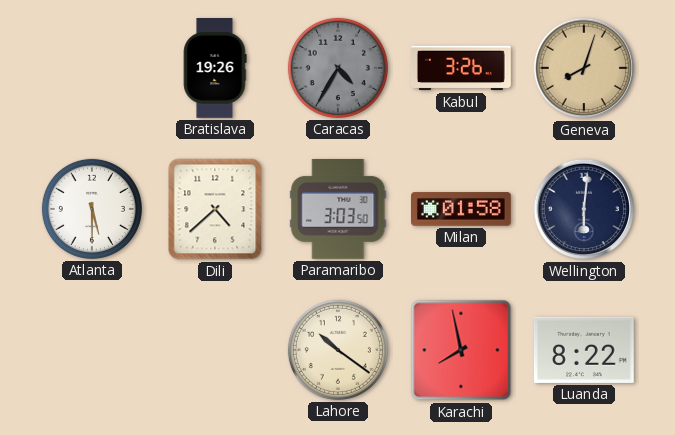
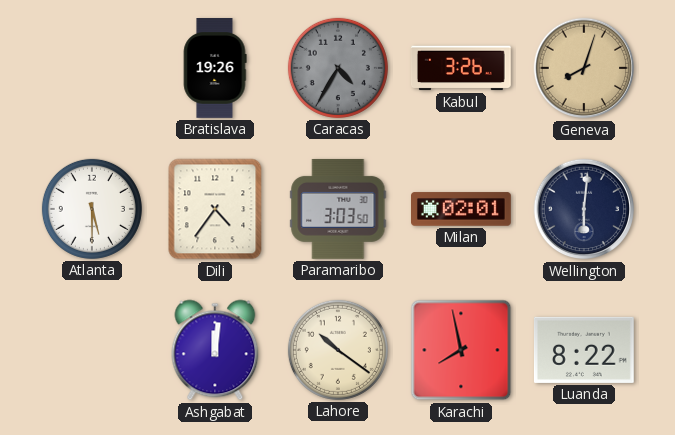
Dili: 4:38 -> 4:36
Milan: 01:58 -> 02:01
Ashgabat: none -> 12:01
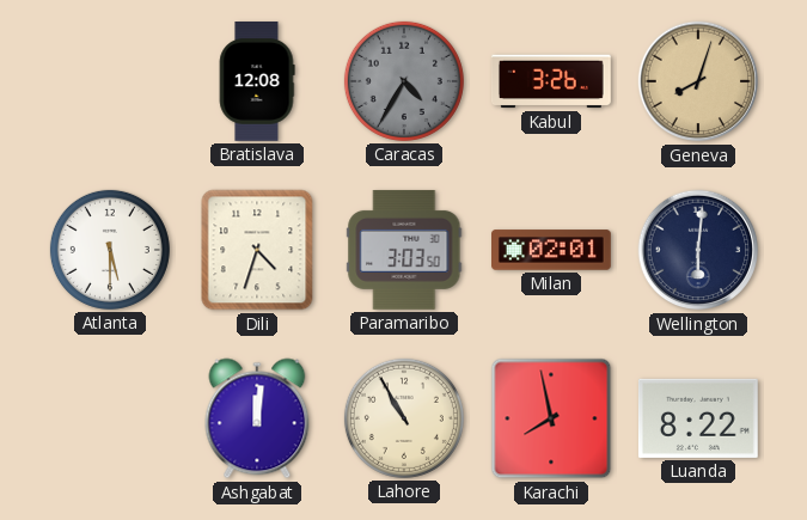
Bratislava: 19:26 -> 12:08
Dili: 4:36 -> 4:33
Lahore: 10:21 -> 10:55
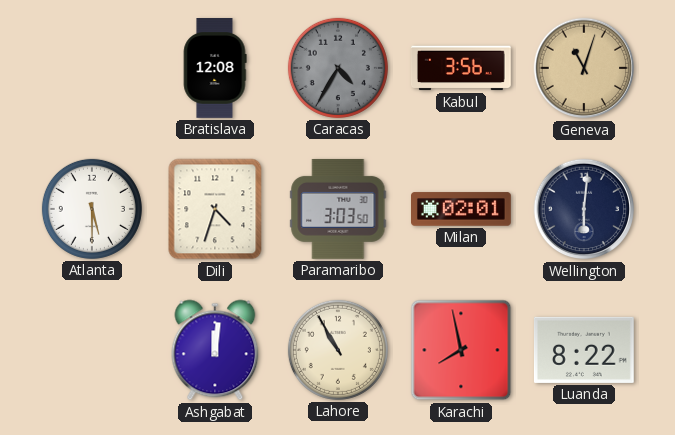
Kabul: 3:26 -> 3:56
Geneva: 8:03 -> 11:03
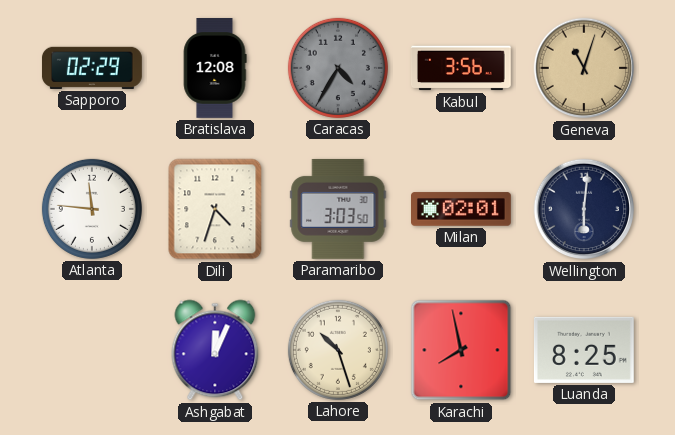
Sapporo: none -> 02:29
Atlanta: 5:30 -> 11:46
Ashgabat: 12:01 -> 12:04
Lahore: 10:55 -> 10:27
Luanda: 8:22 -> 8:25
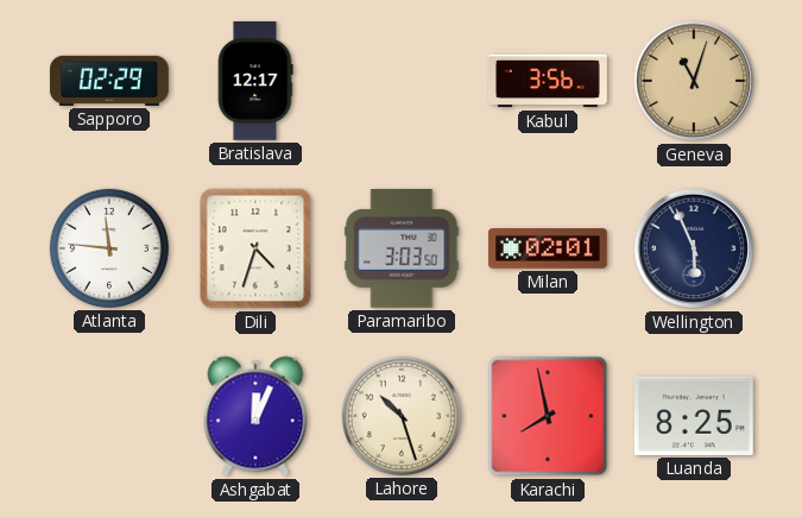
Bratislava: 12:08 -> 12:17
Caracas: 4:35 -> none
Wellington: 6:01 -> 5:56
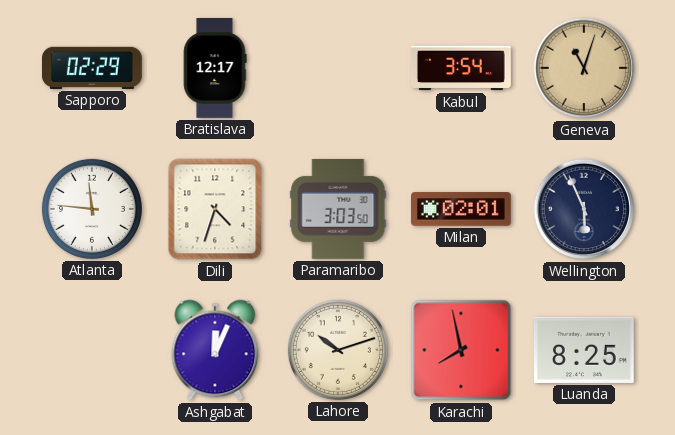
Kabul: 3:56 -> 3:54
Lahore: 10:27 -> 10:12
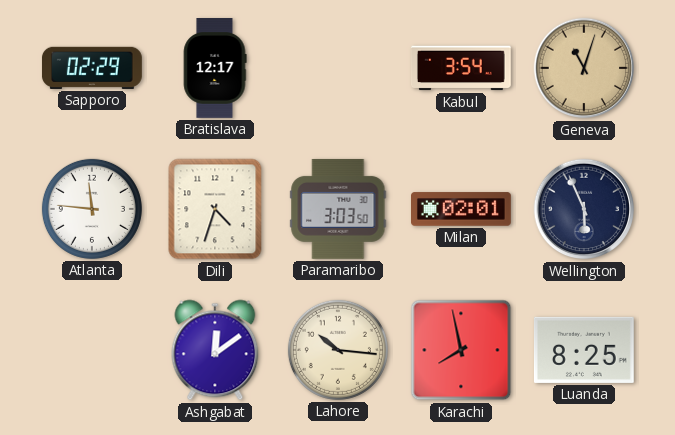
Ashgabat: 12:04 -> 12:09
Lahore: 10:12 -> 10:16
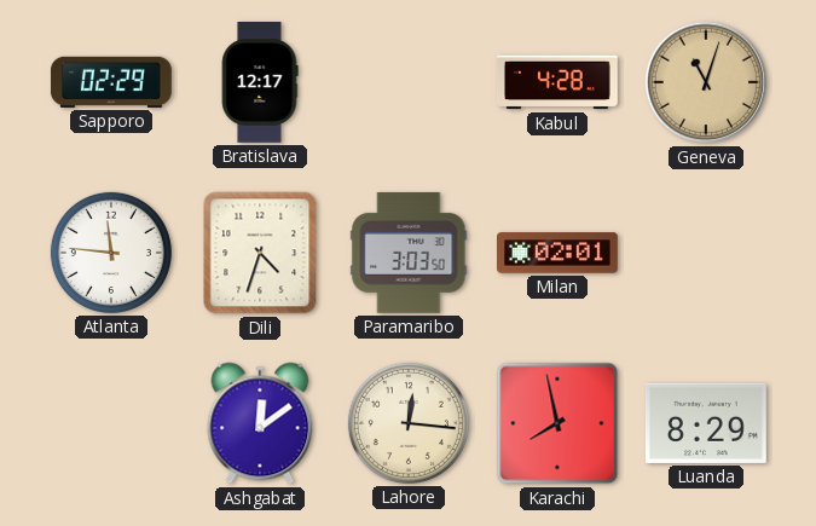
Kabul: 3:54 -> 4:28
Wellington: 5:56 -> none
Lahore: 10:16 -> 12:16
Luanda: 8:25 -> 8:29
